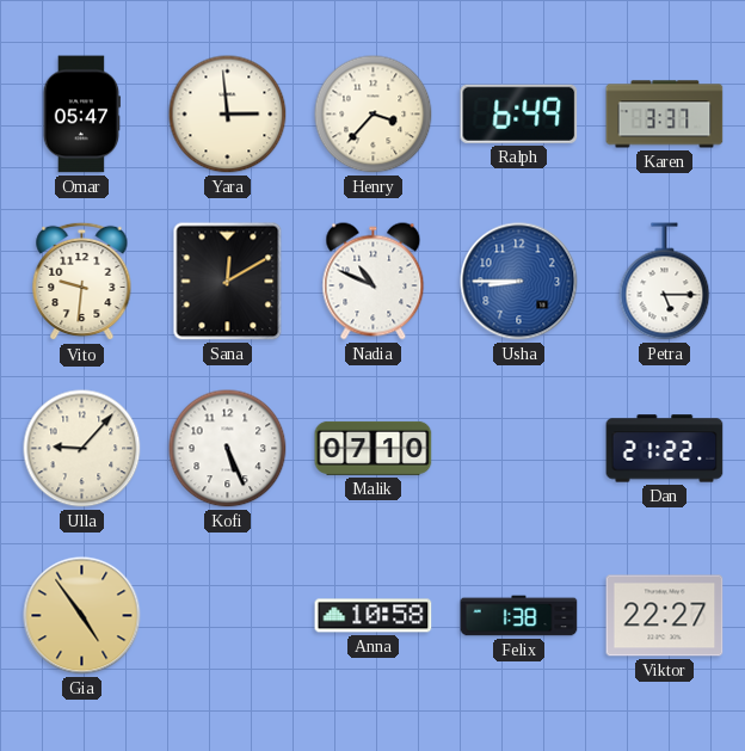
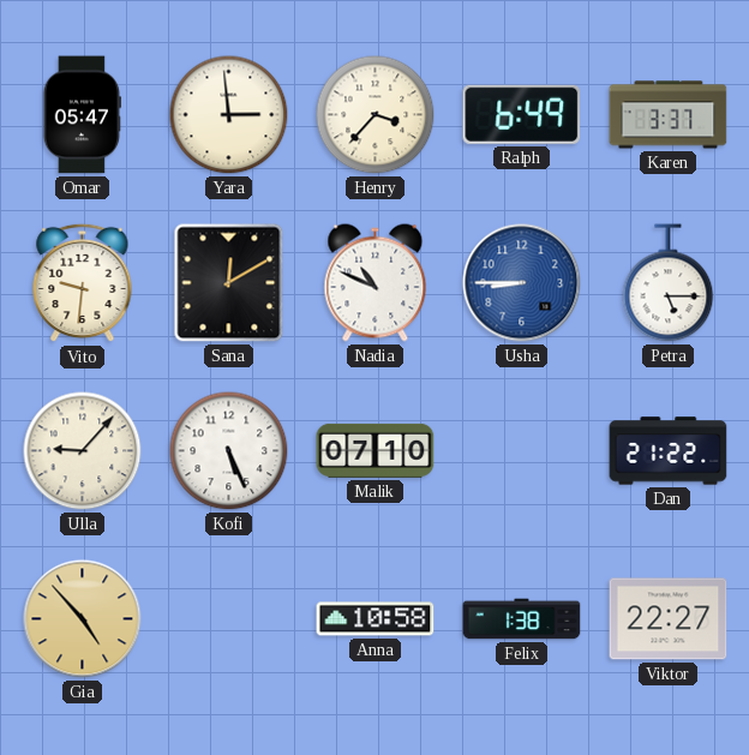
Gia: 4:54 -> 4:53
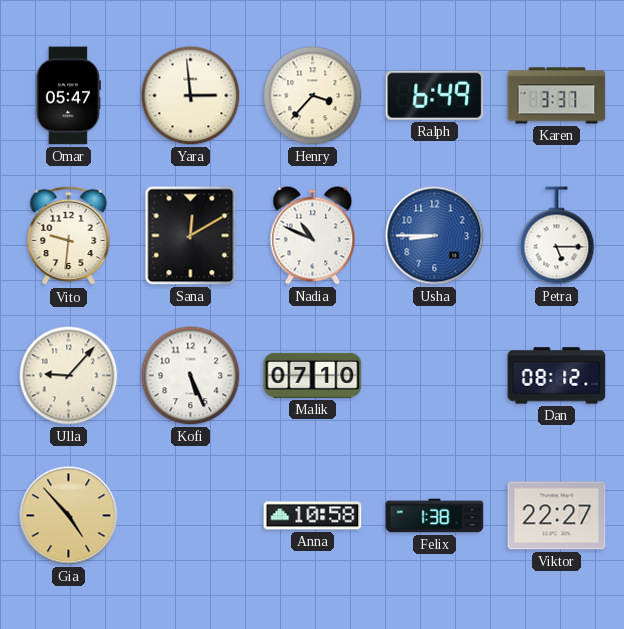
Dan: 21:22 -> 08:12
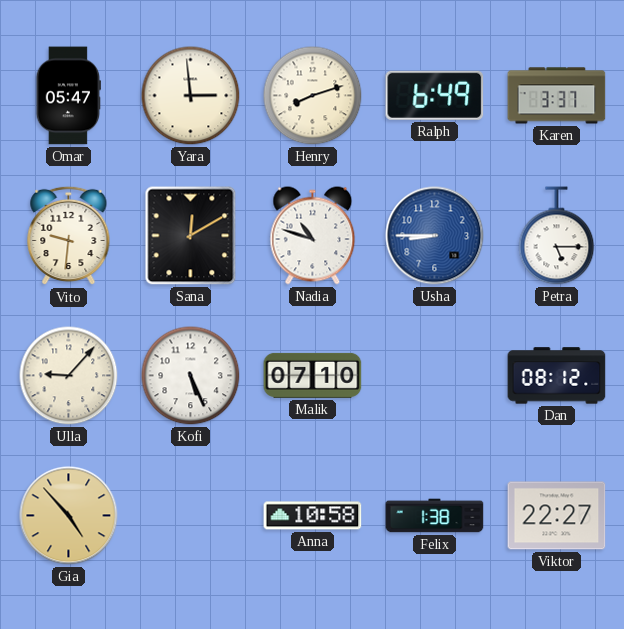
Henry: 3:37 -> 8:12
Nadia: 10:49 -> 10:48
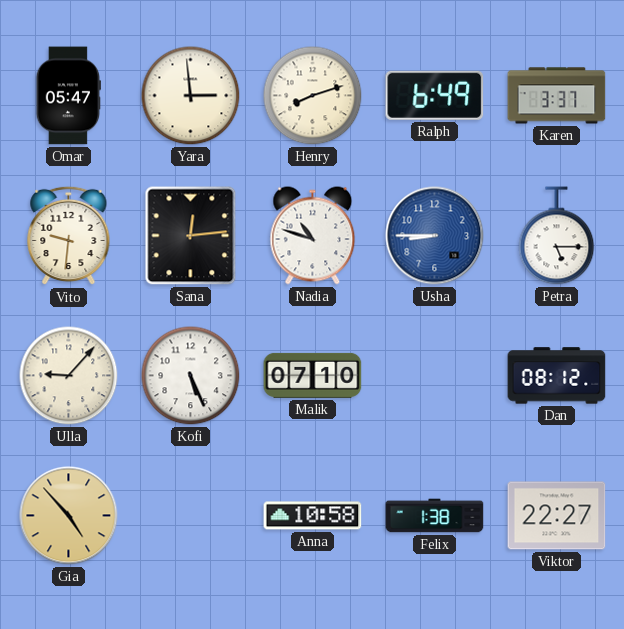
Sana: 12:10 -> 12:14
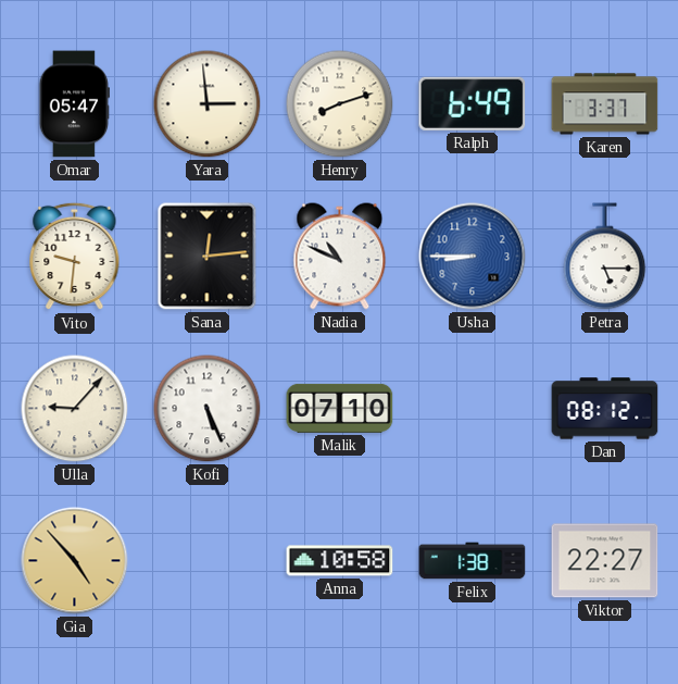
Nadia: 10:48 -> 10:49
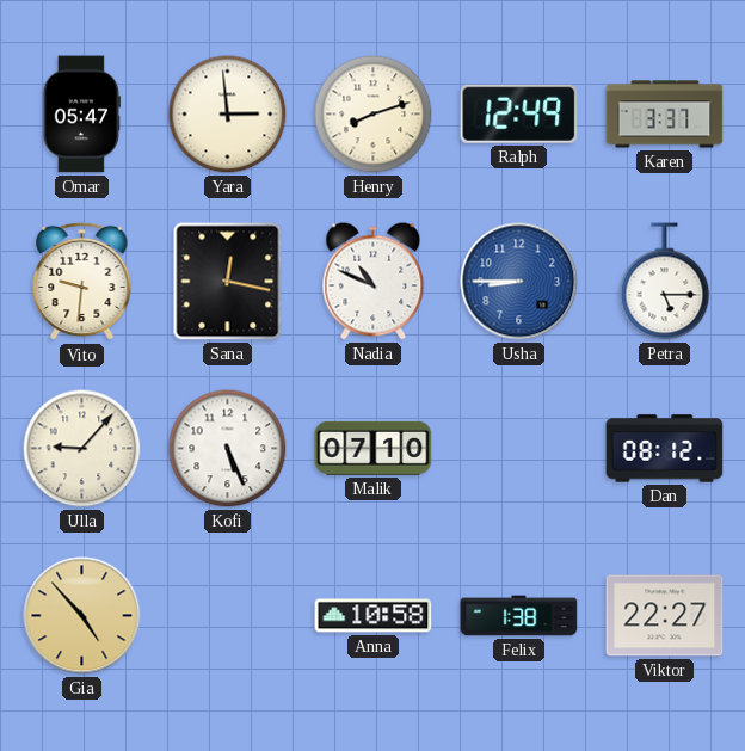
Ralph: 6:49 -> 12:49
Sana: 12:14 -> 12:17
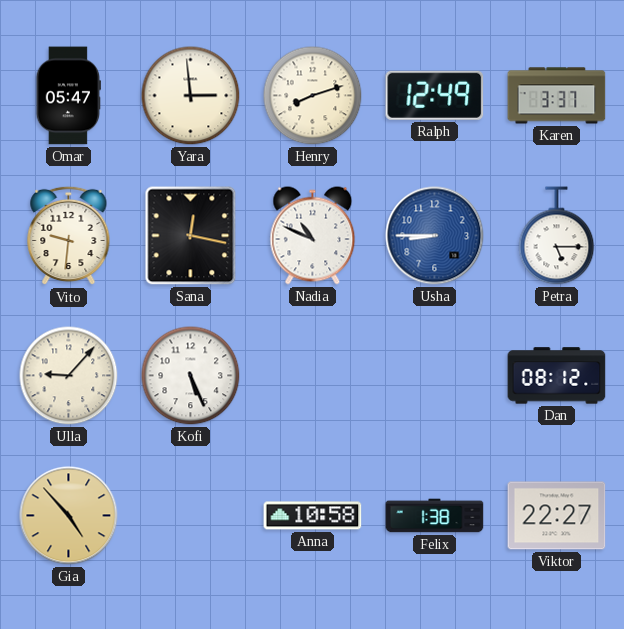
Malik: 07:10 -> none
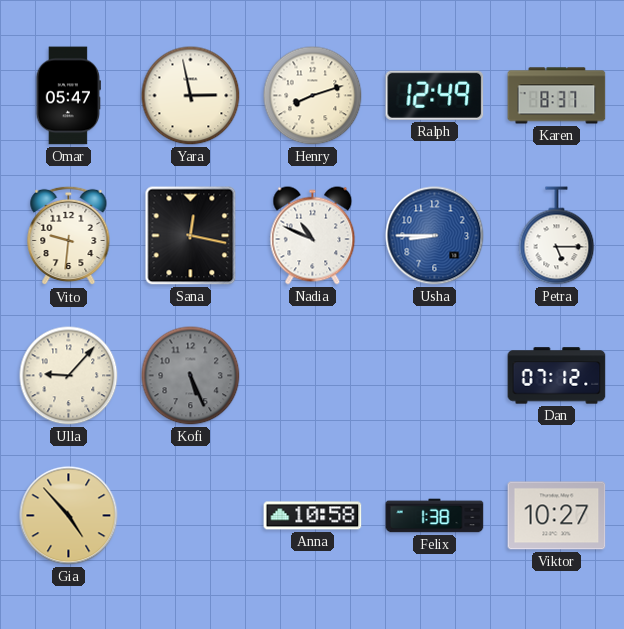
Yara: 2:59 -> 2:58
Karen: 3:37 -> 8:37
Kofi dial: white -> grey
Dan: 08:12 -> 07:12
Viktor: 22:27 -> 10:27
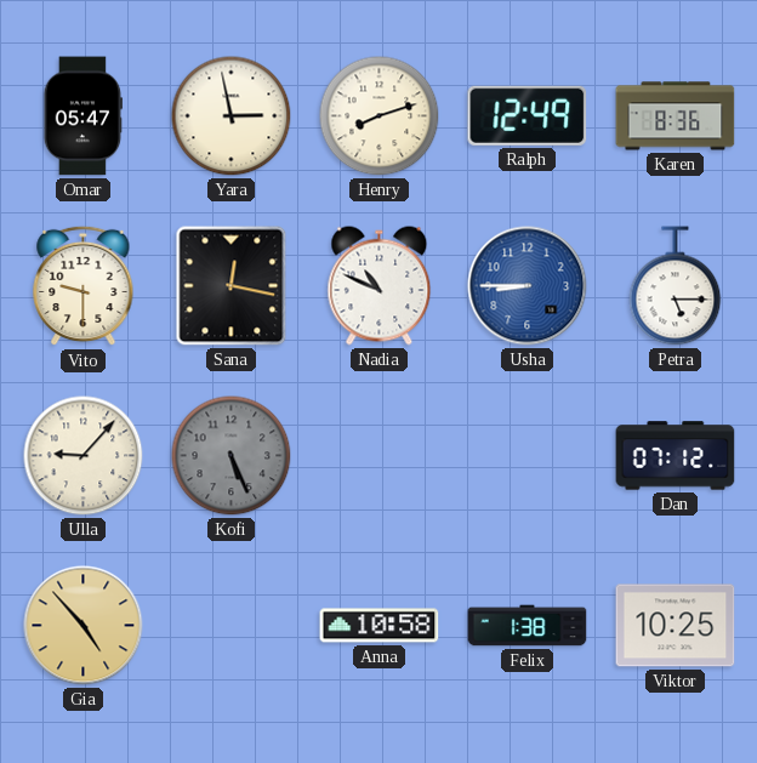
Karen: 8:37 -> 8:36
Vito: 9:31 -> 9:30
Viktor: 10:27 -> 10:25
